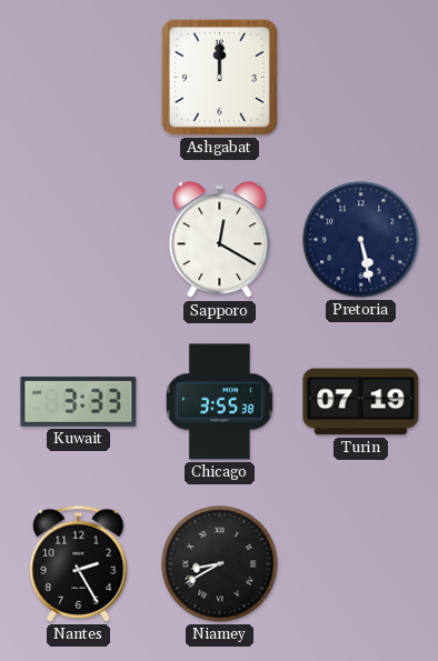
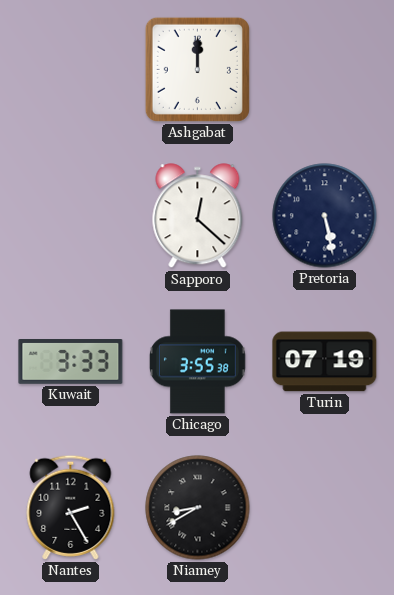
Sapporo: 12:20 -> 12:22
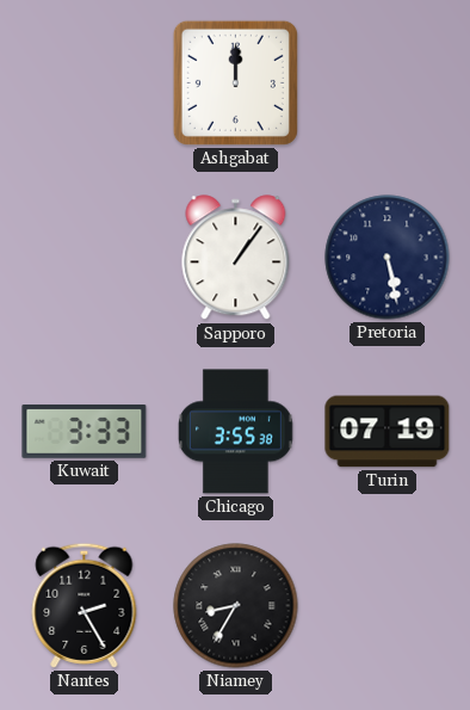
Sapporo: 12:22 -> 1:06
Niamey: 8:40 -> 8:35
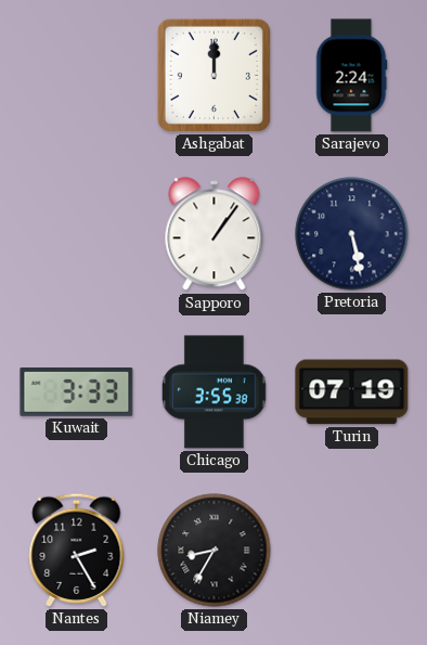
Sarajevo: none -> 2:24
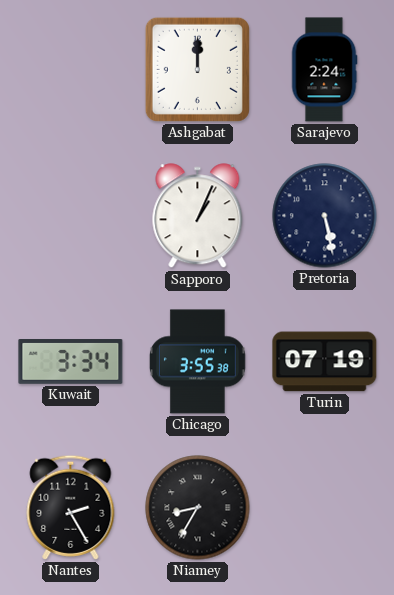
Sapporo: 1:06 -> 1:04
Kuwait: 3:33 -> 3:34
